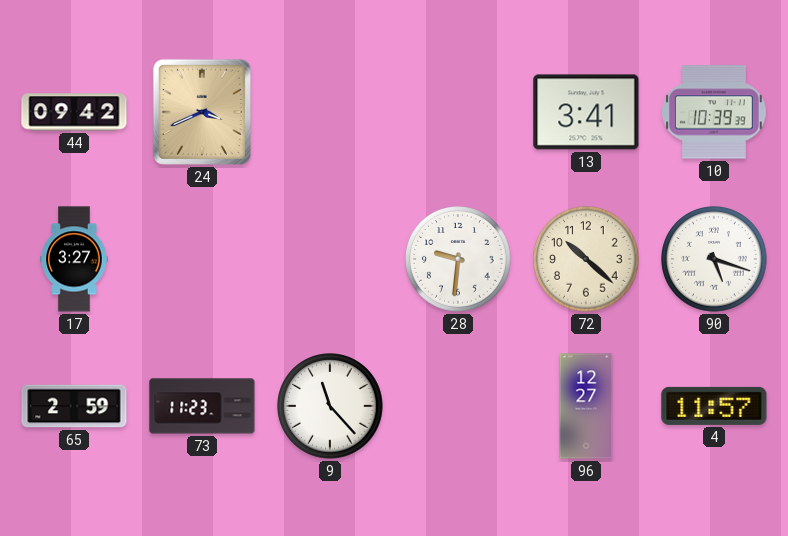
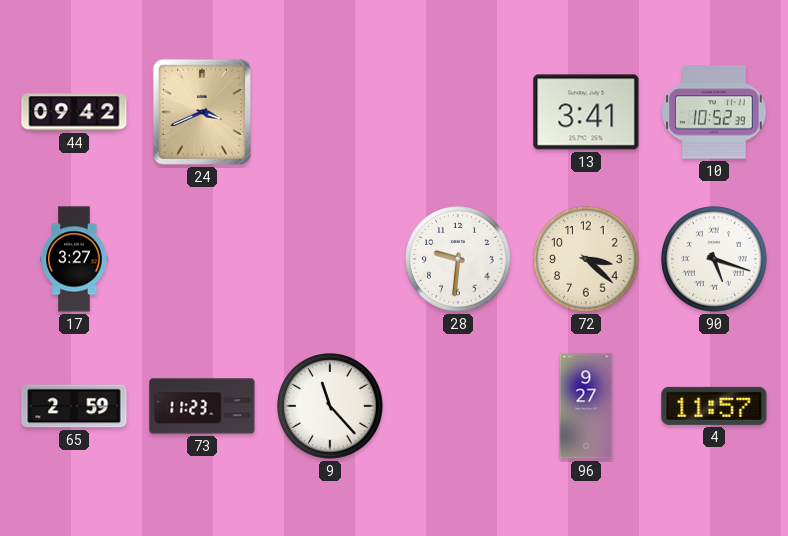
10: 10:39 -> 10:52
72: 10:22 -> 3:22
96: 12:27 -> 9:27
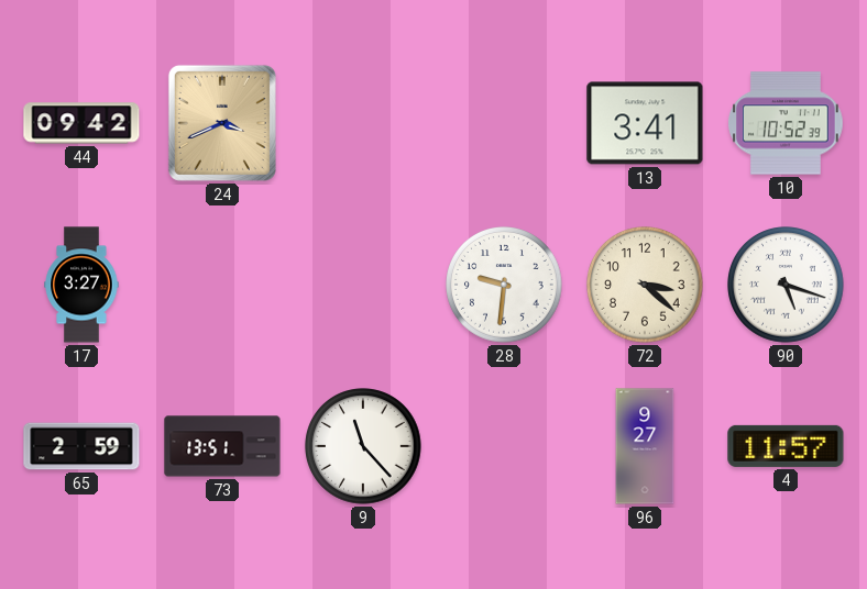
73: 11:23 -> 13:51
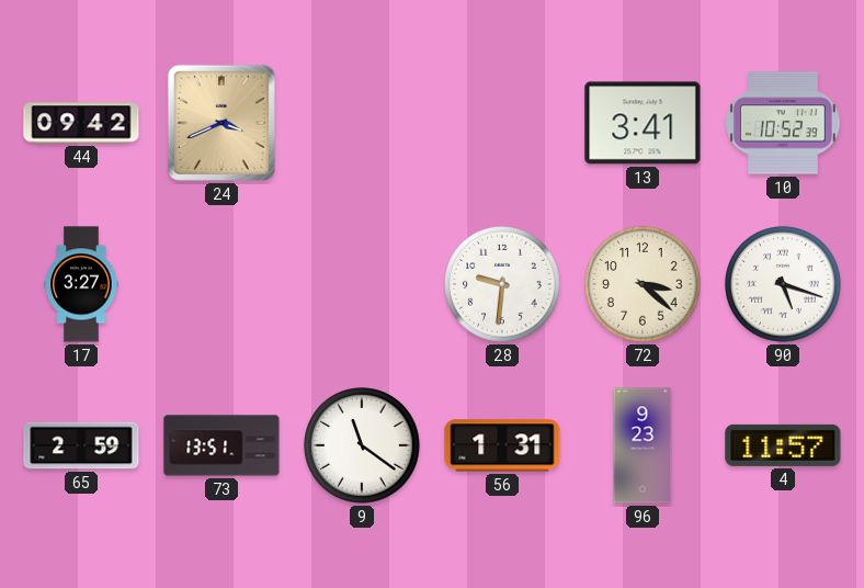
9: 11:23 -> 11:21
56: none -> 1:31
96: 9:27 -> 9:23
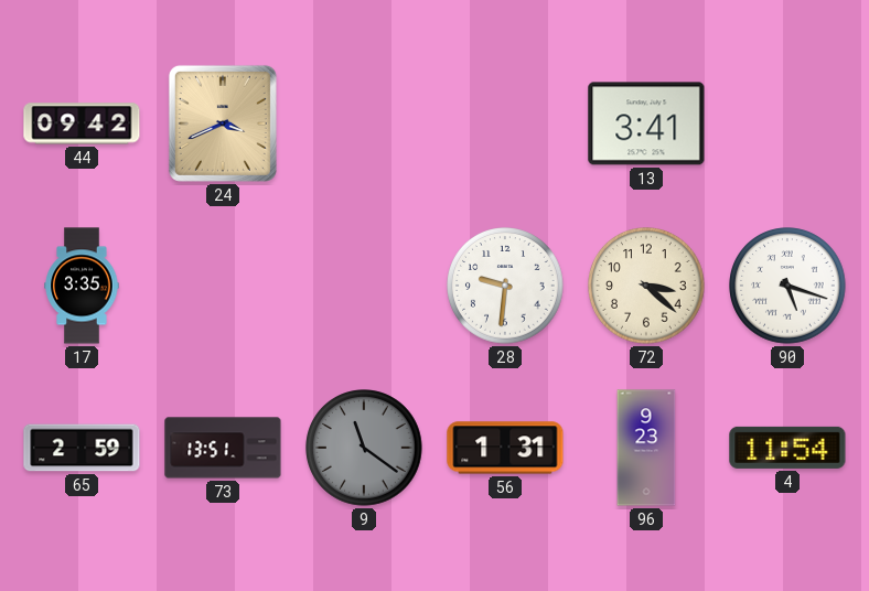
10: 10:52 -> none
17: 3:27 -> 3:35
9 dial: white -> grey
4: 11:57 -> 11:54
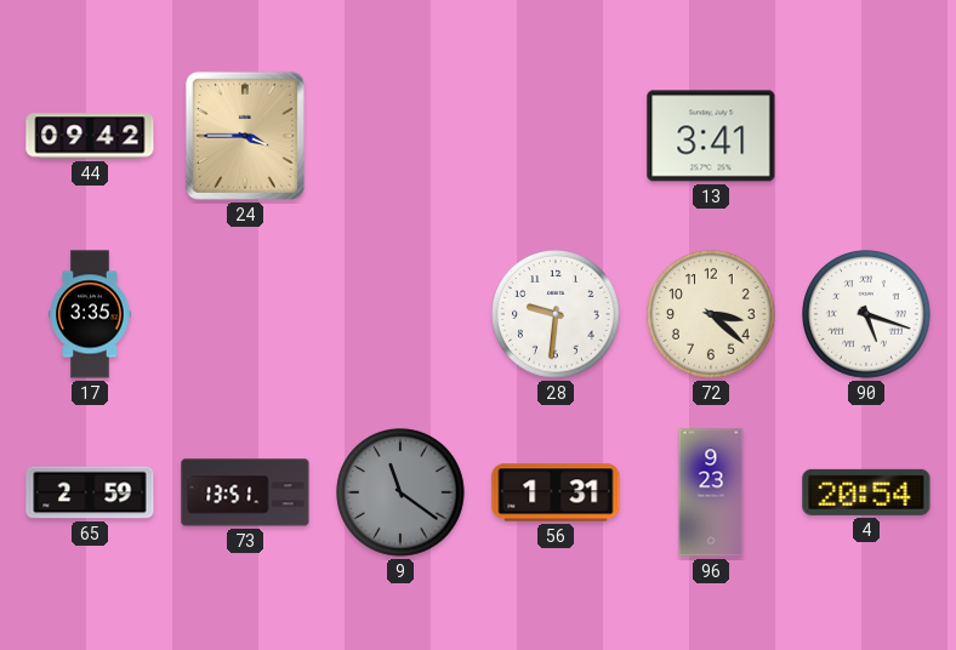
24: 3:41 -> 3:45
4: 11:54 -> 20:54
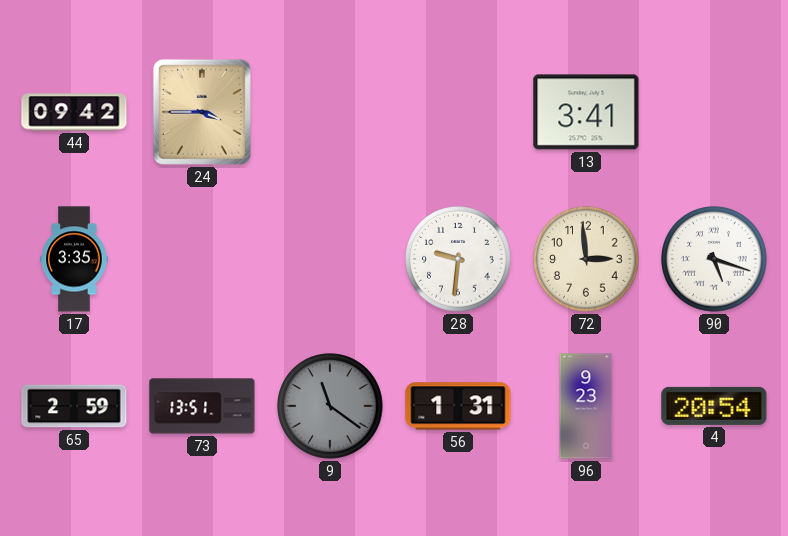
72: 3:22 -> 2:59
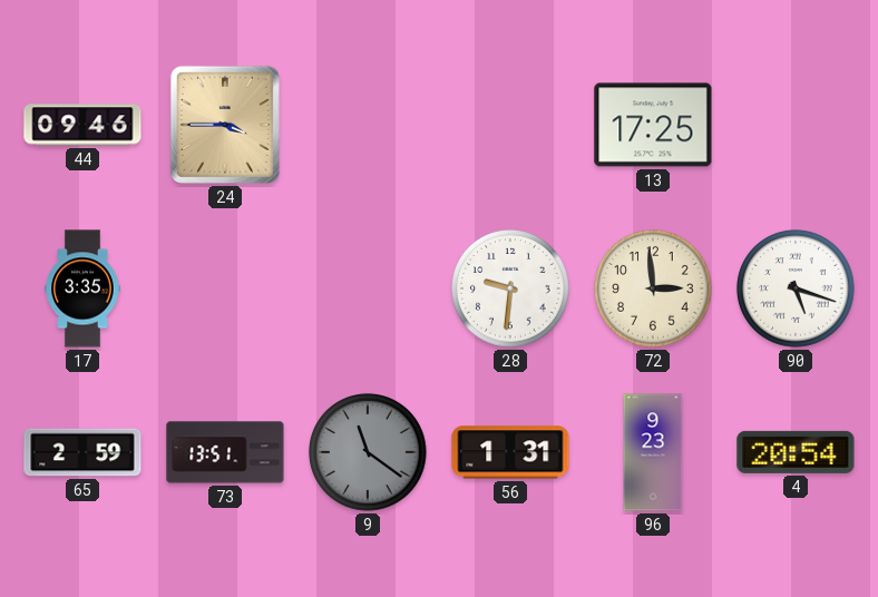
44: 09:42 -> 09:46
13: 3:41 -> 17:25
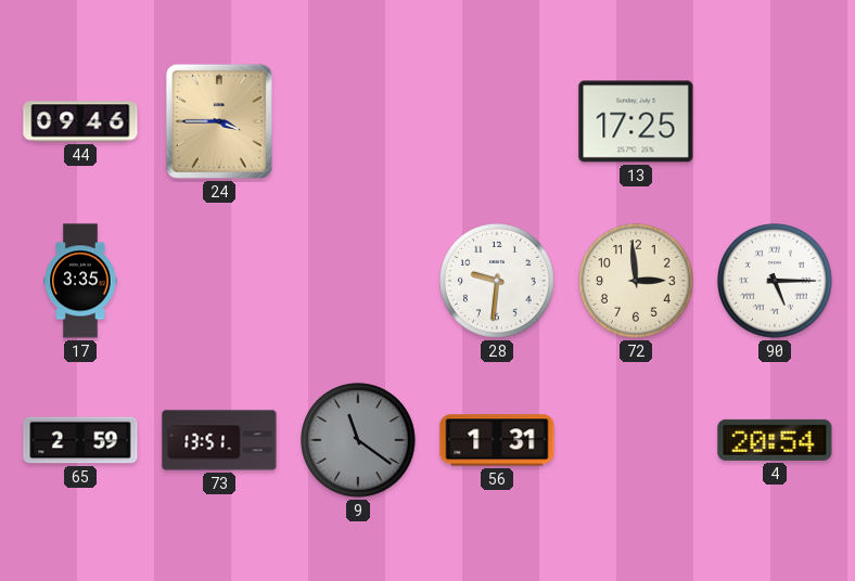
90: 5:18 -> 5:15
96: 9:23 -> none
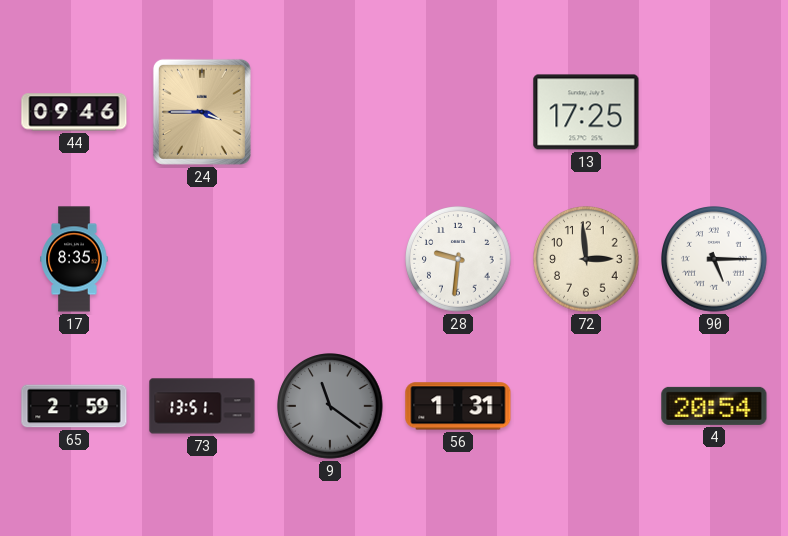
17: 3:35 -> 8:35
